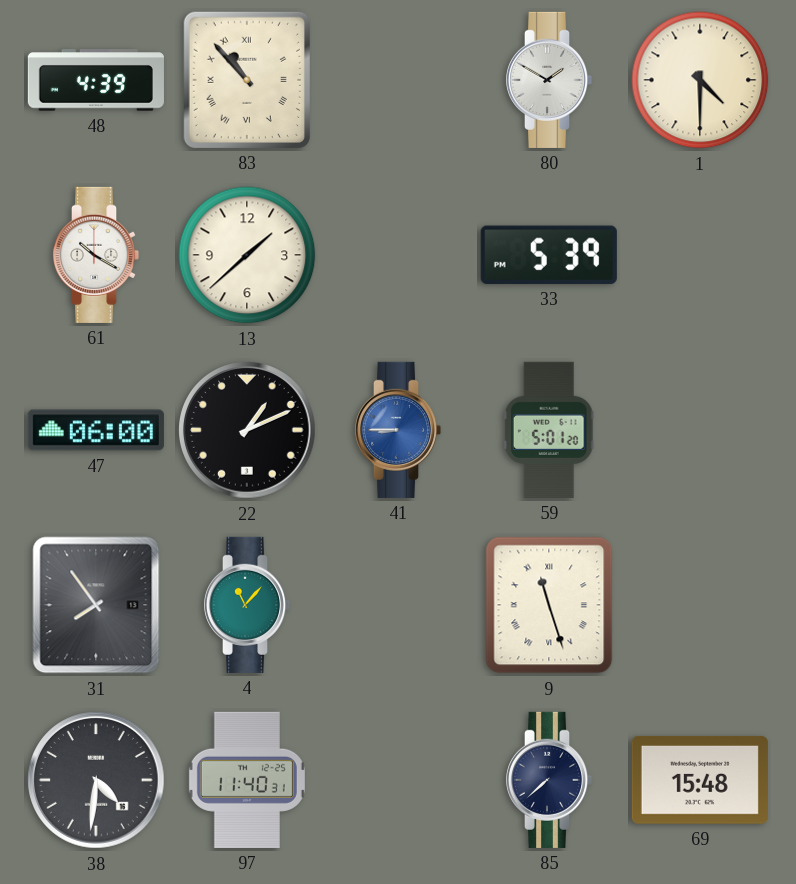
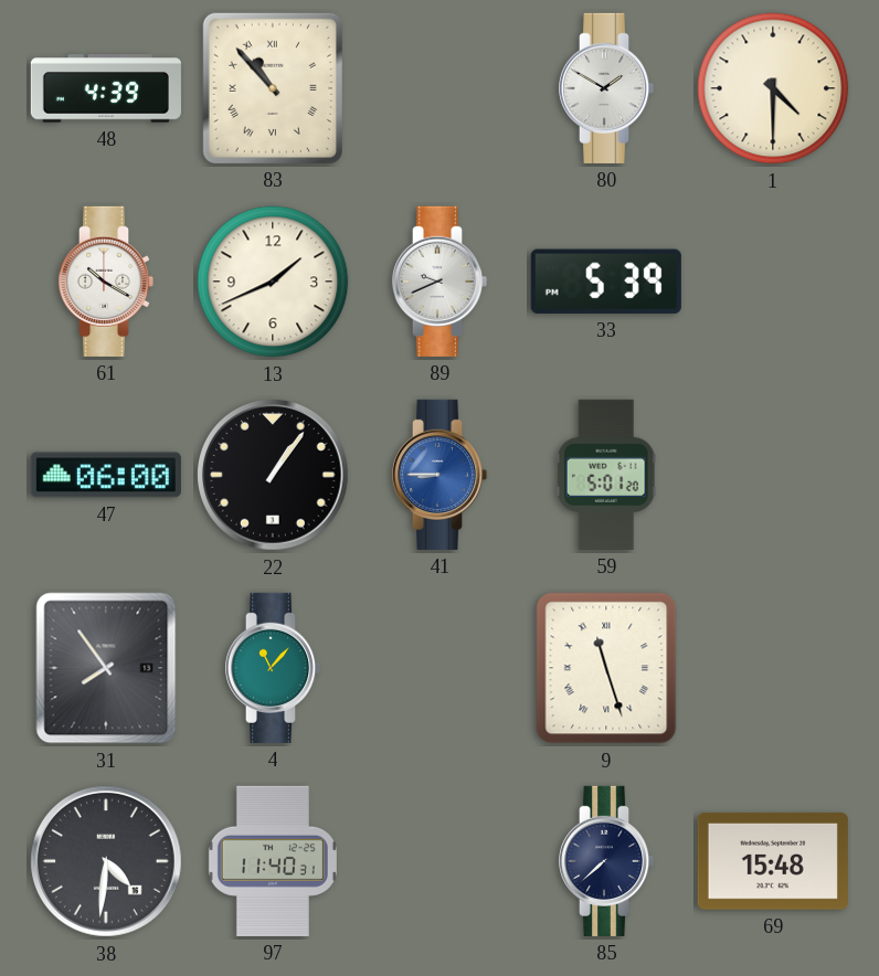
13: 1:38 -> 1:41
89: none -> 9:41
22: 1:11 -> 1:06
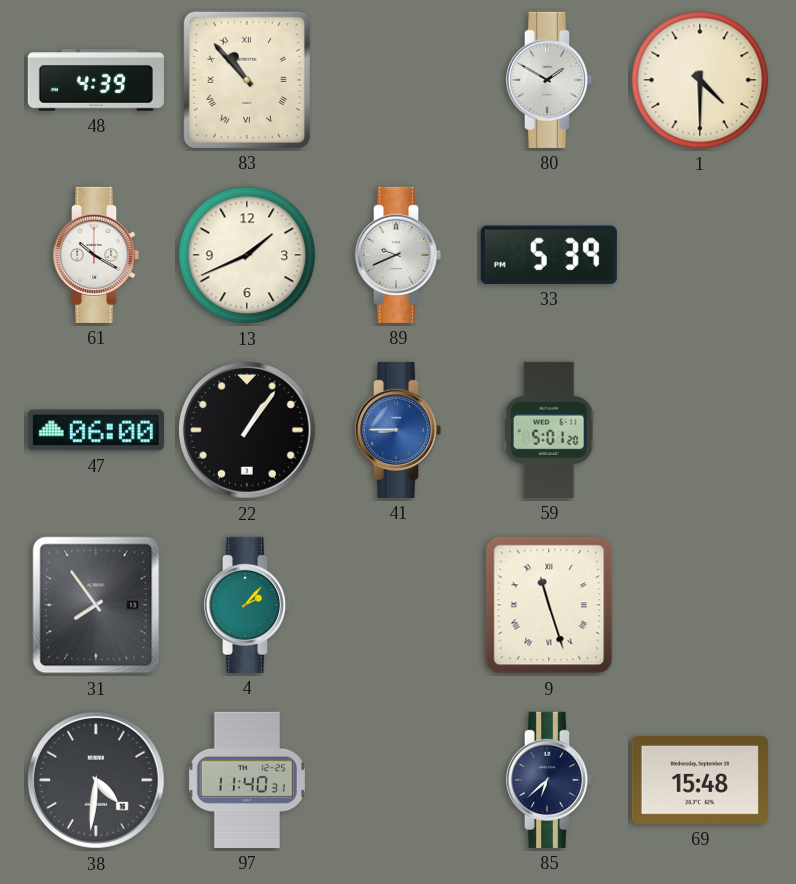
4: 11:07 -> 2:07
85: 7:38 -> 6:38
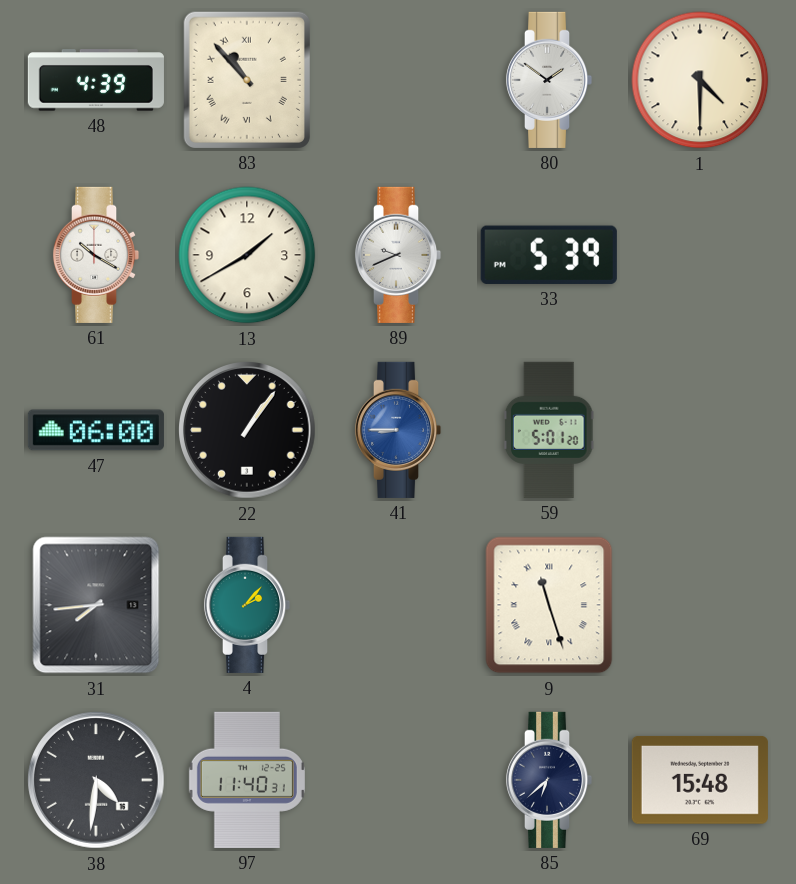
80: 1:50 -> 1:51
13: 1:41 -> 1:40
31: 7:54 -> 7:44
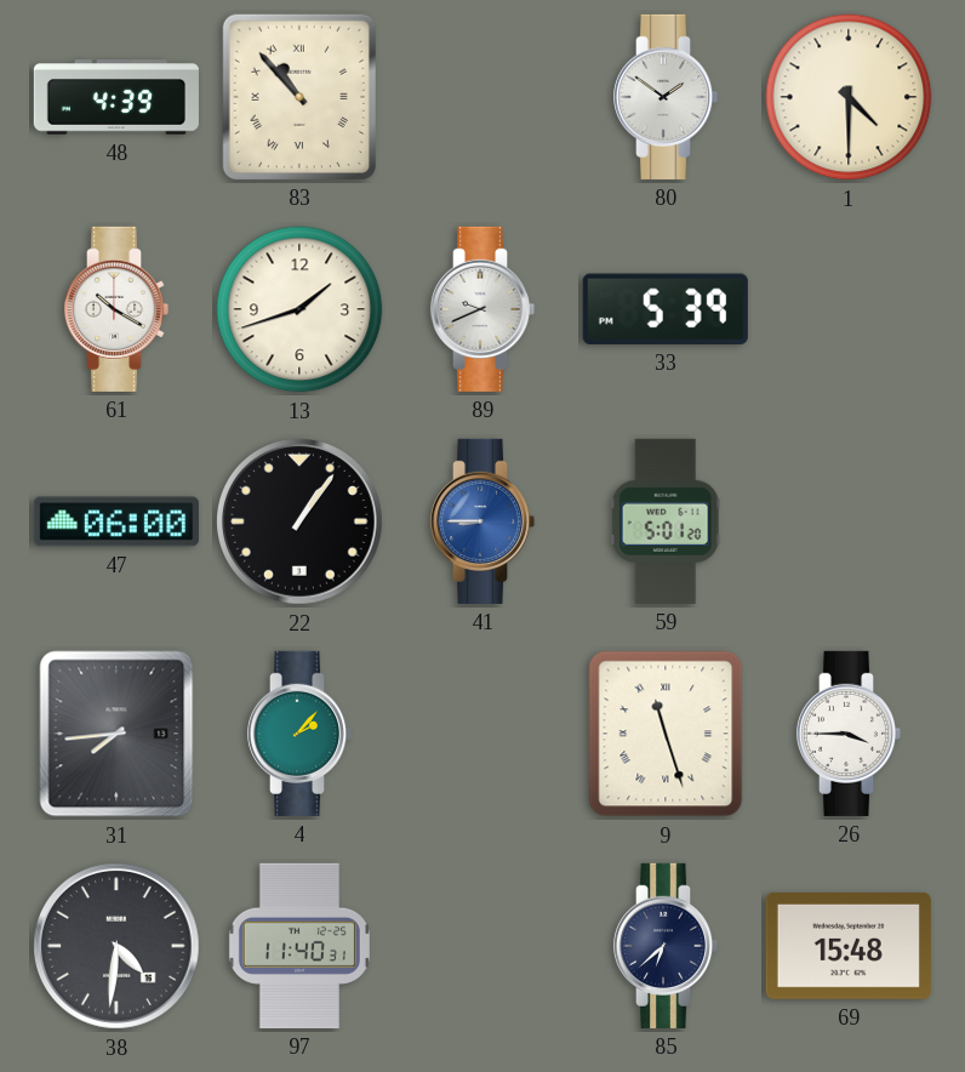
13: 1:40 -> 1:42
26: none -> 3:45
